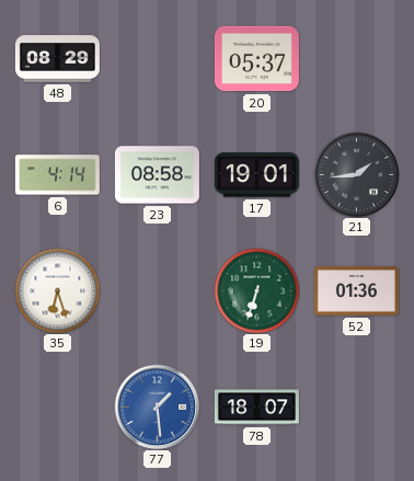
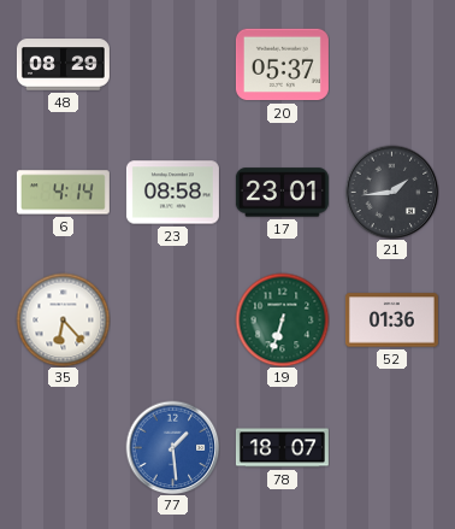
17: 19:01 -> 23:01
35: 6:27 -> 6:23
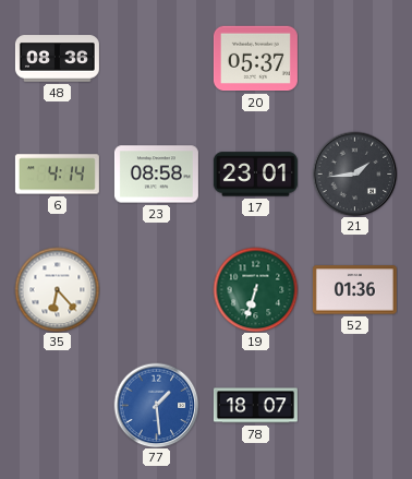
48: 08:29 -> 08:36
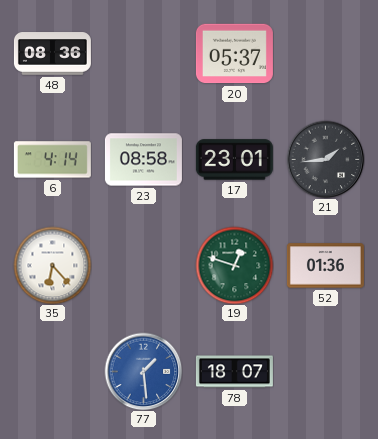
19: 6:33 -> 12:48
